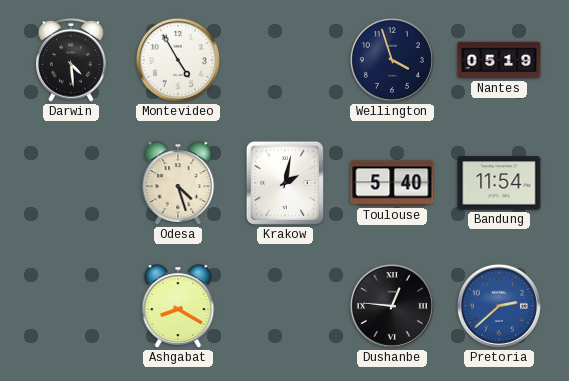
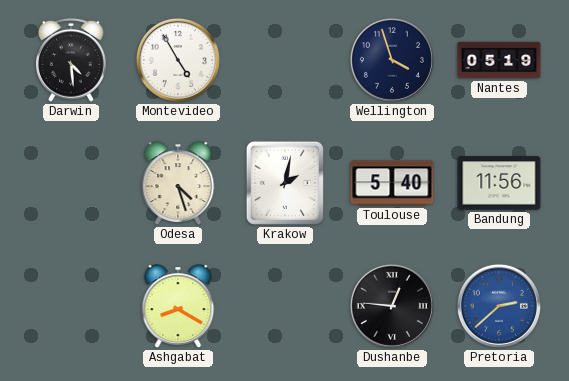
Bandung: 11:54 -> 11:56
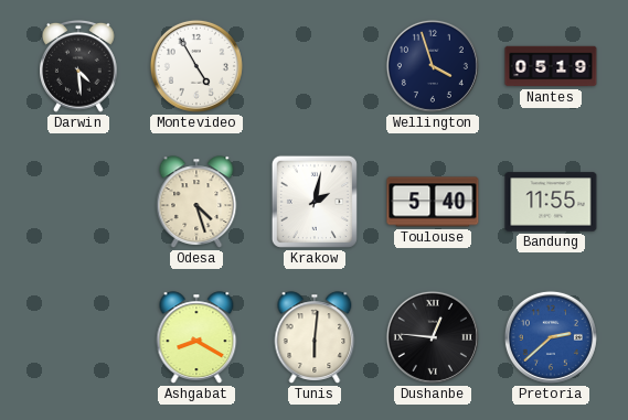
Bandung: 11:56 -> 11:55
Tunis: none -> 6:01
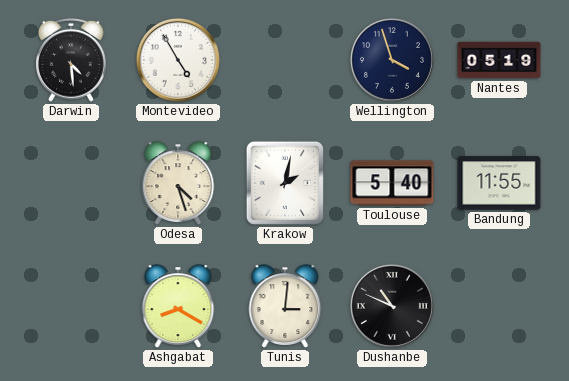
Tunis: 6:01 -> 3:01
Dushanbe: 12:46 -> 10:49
Pretoria: 2:38 -> none
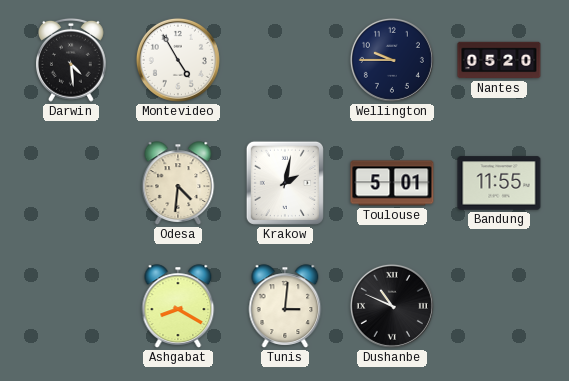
Wellington: 3:57 -> 9:45
Nantes: 05:19 -> 05:20
Odesa: 4:27 -> 4:31
Toulouse: 5:40 -> 5:01
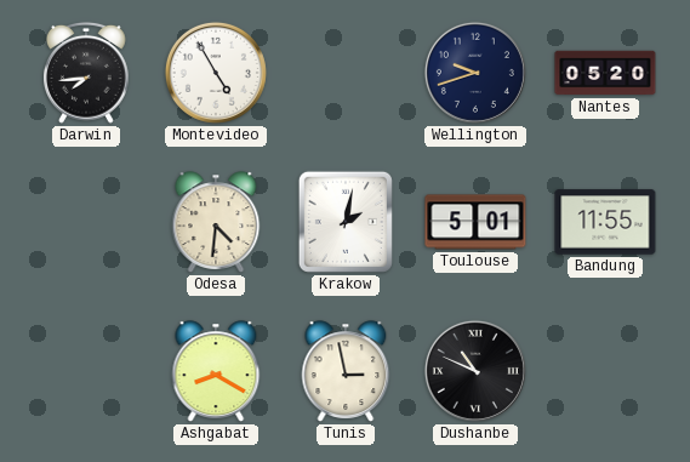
Darwin: 4:29 -> 7:44
Wellington: 9:45 -> 9:42
Tunis: 3:01 -> 2:58
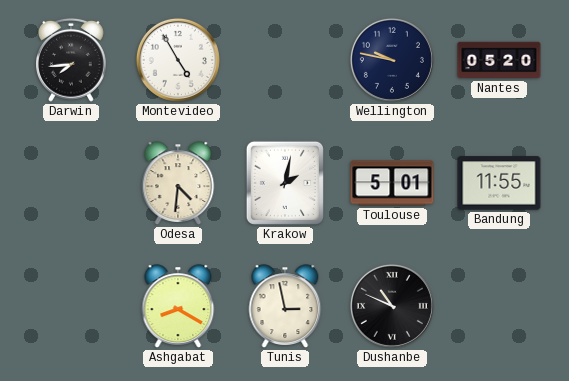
Wellington: 9:42 -> 9:47
